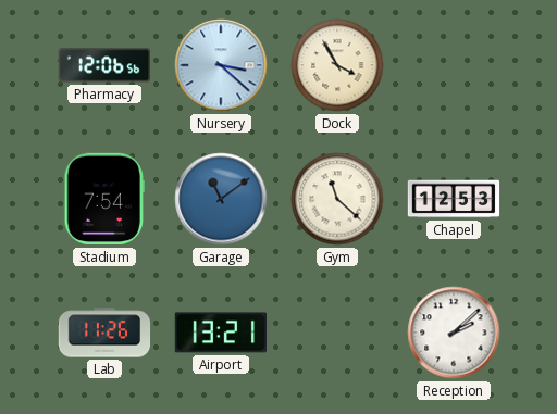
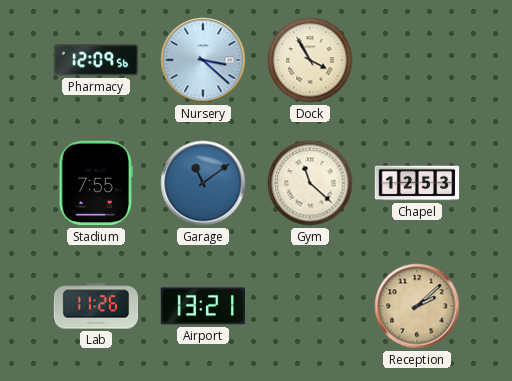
Pharmacy: 12:06 -> 12:09
Stadium: 7:54 -> 7:55
Reception dial: white -> champagne
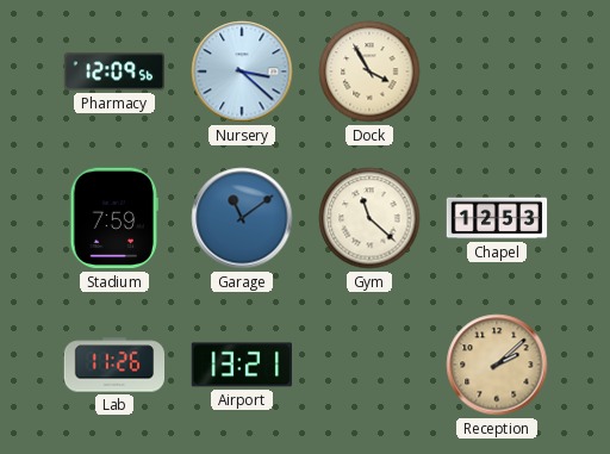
Stadium: 7:55 -> 7:59
